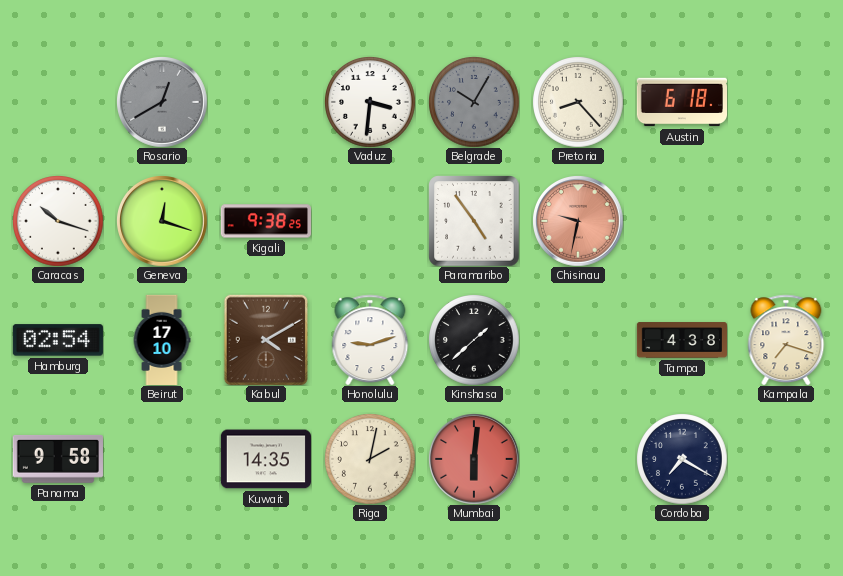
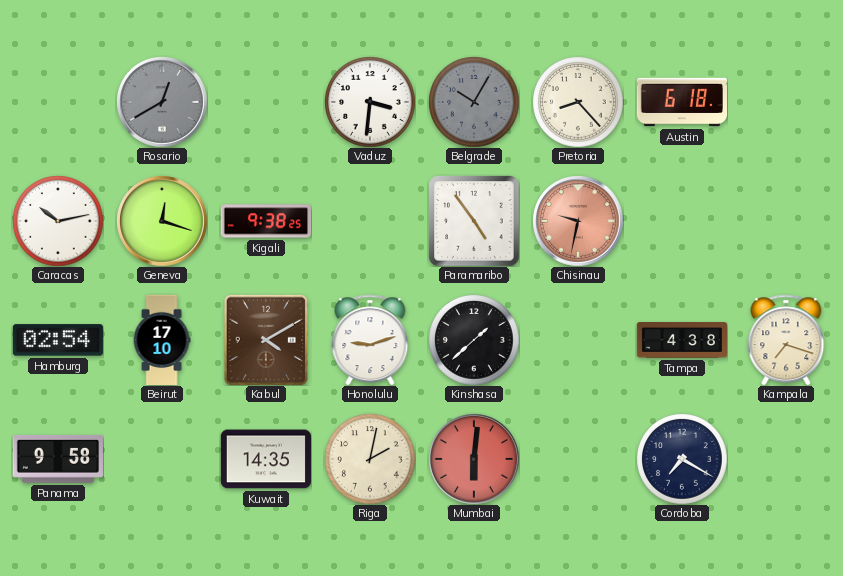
Caracas: 10:18 -> 10:13
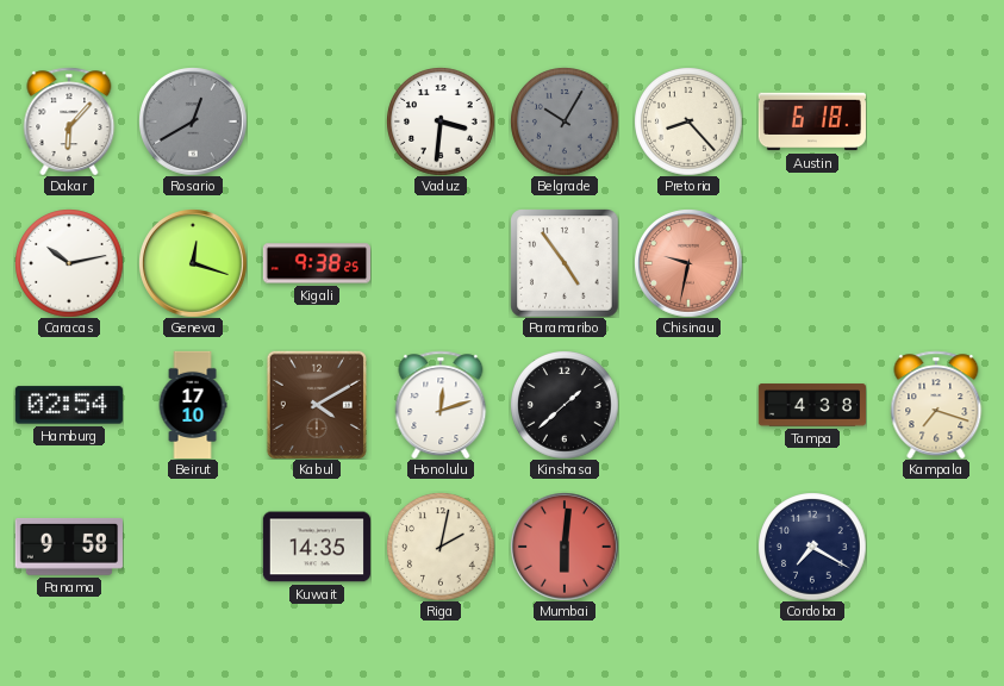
Dakar: none -> 6:07
Honolulu: 9:12 -> 12:12
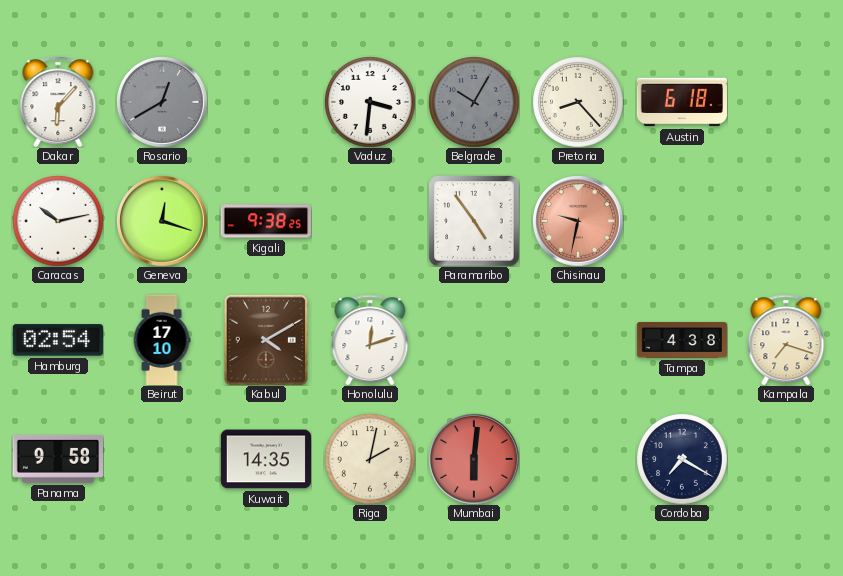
Kinshasa: 1:38 -> none
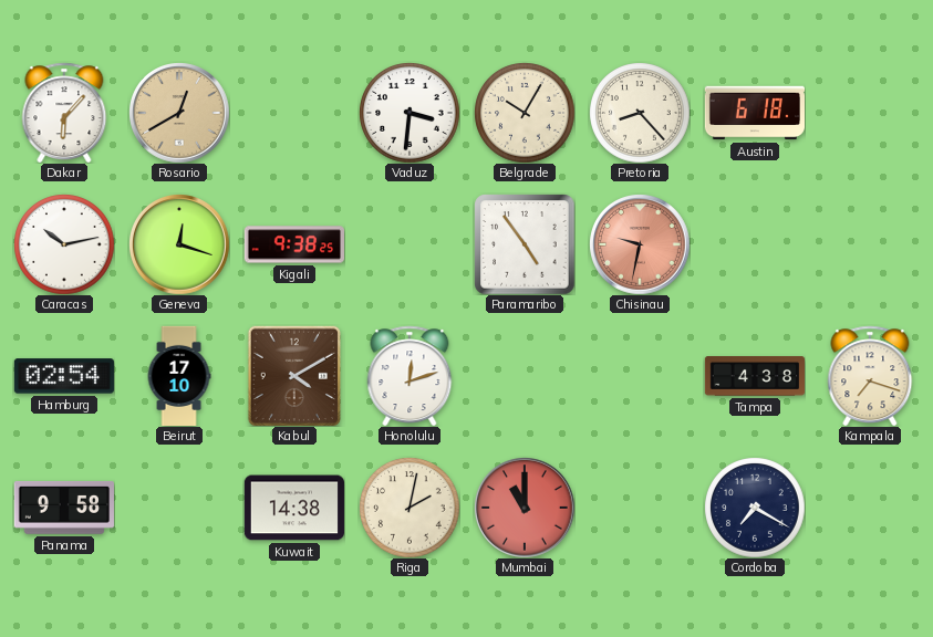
Rosario dial: grey -> champagne
Belgrade dial: grey -> cream
Kuwait: 14:35 -> 14:38
Mumbai: 6:01 -> 11:00
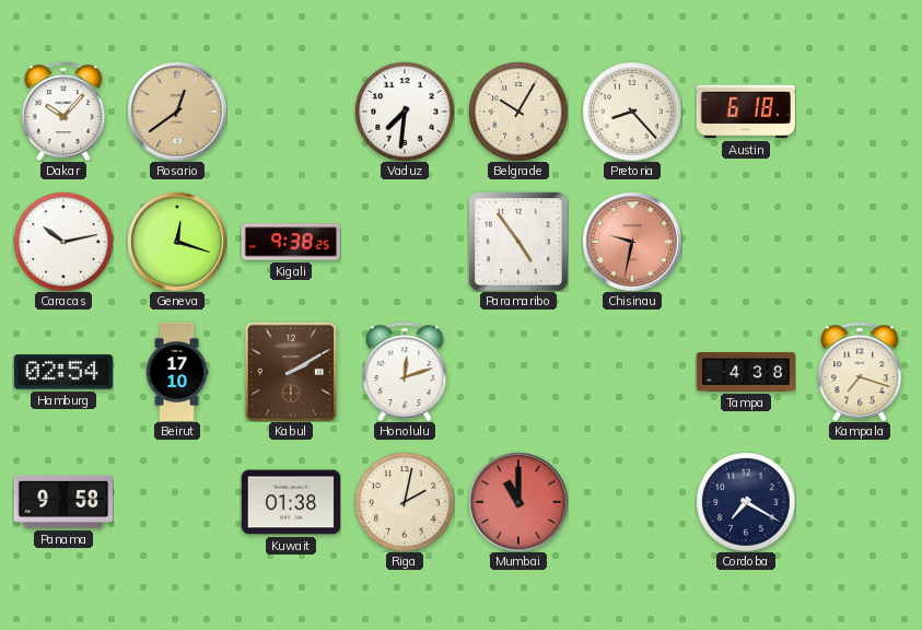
Dakar: 6:07 -> 10:07
Rosario: 12:40 -> 12:39
Vaduz: 3:31 -> 7:31
Kabul: 4:10 -> 2:10
Kuwait: 14:38 -> 01:38
